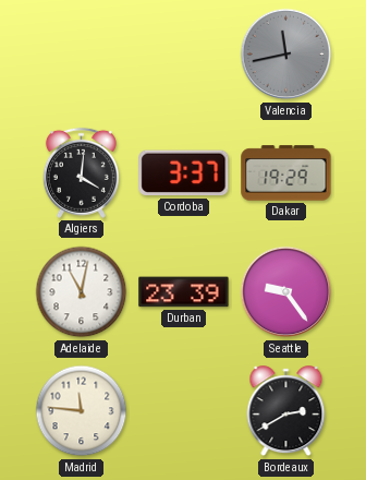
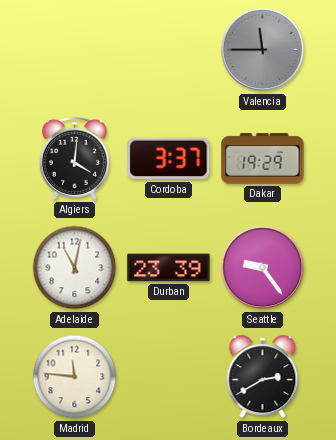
Valencia: 11:43 -> 11:45
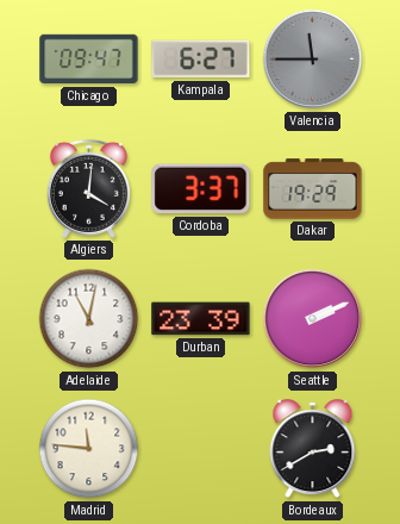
Chicago: none -> 09:47
Kampala: none -> 6:27
Seattle: 9:24 -> 2:11
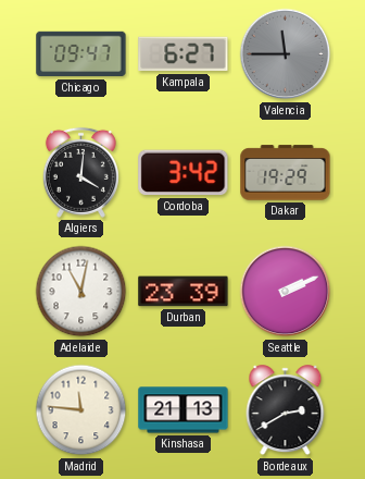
Cordoba: 3:37 -> 3:42
Kinshasa: none -> 21:13
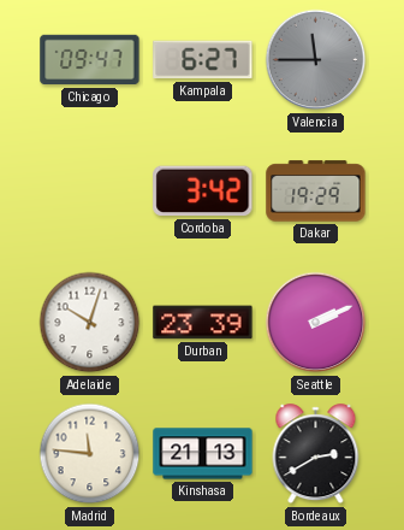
Algiers: 4:01 -> none
Adelaide: 11:02 -> 10:03
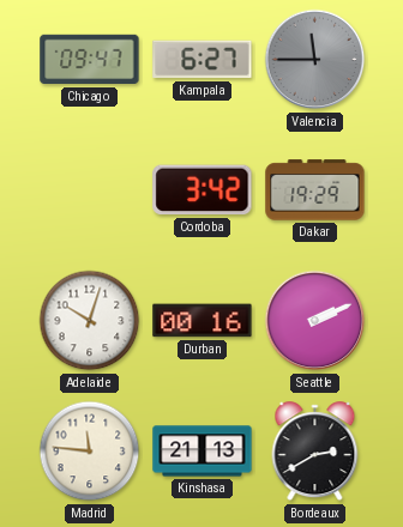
Durban: 23:39 -> 00:16
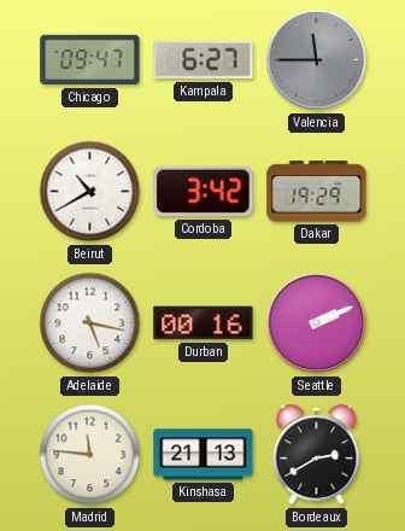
Beirut: none -> 10:40
Adelaide: 10:03 -> 5:17
